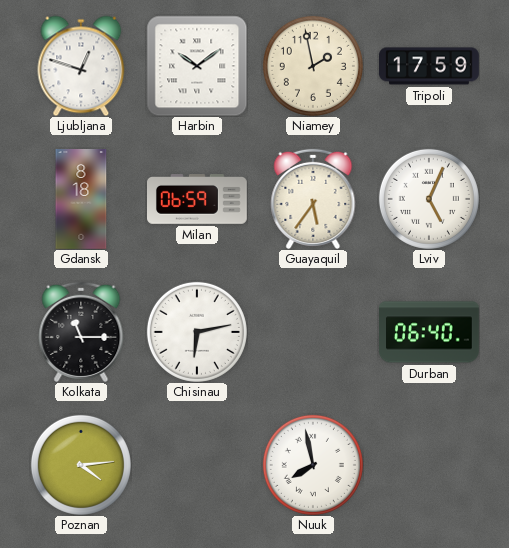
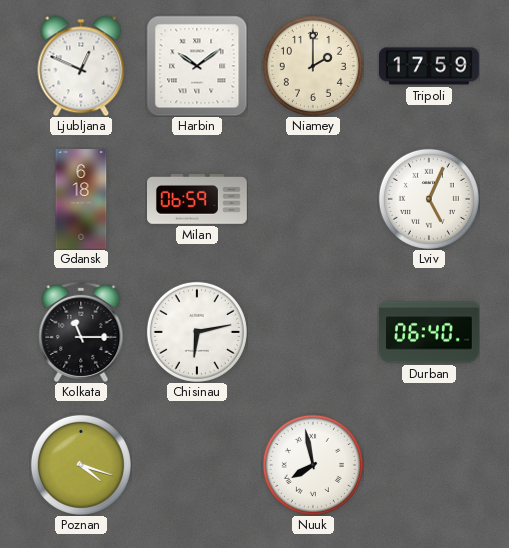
Ljubljana: 12:48 -> 12:49
Niamey: 1:58 -> 2:00
Gdansk: 8:18 -> 6:18
Guayaquil: 5:36 -> none
Poznan: 4:14 -> 4:18
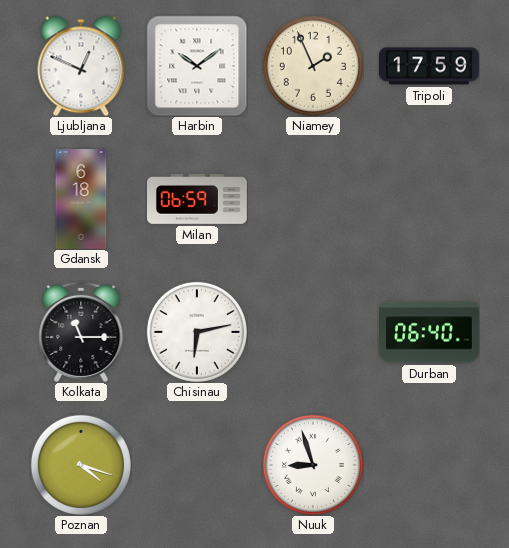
Niamey: 2:00 -> 1:56
Lviv: 5:04 -> none
Nuuk: 7:58 -> 8:57
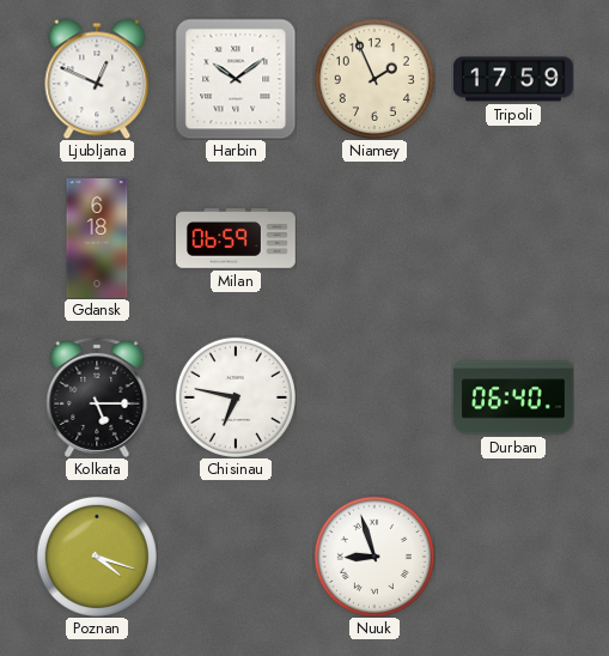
Kolkata: 11:15 -> 5:15
Chisinau: 6:13 -> 6:47
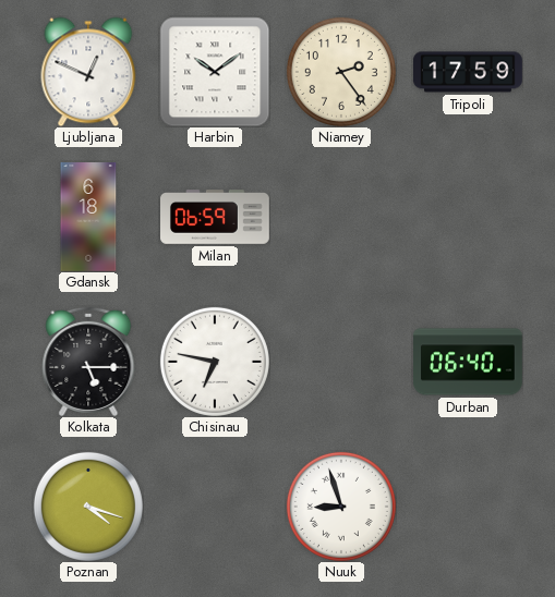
Niamey: 1:56 -> 2:24
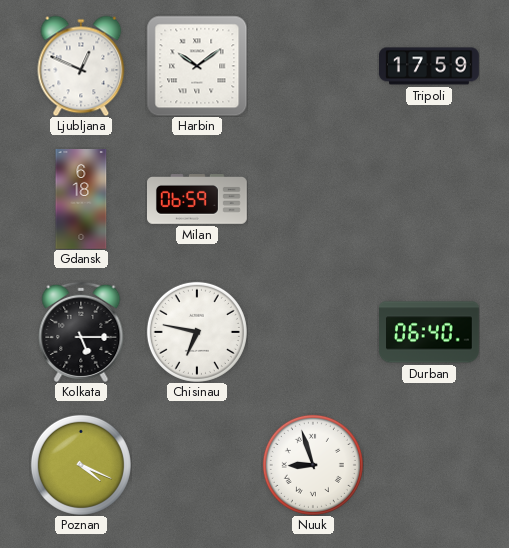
Niamey: 2:24 -> none
Poznan: 4:18 -> 4:19
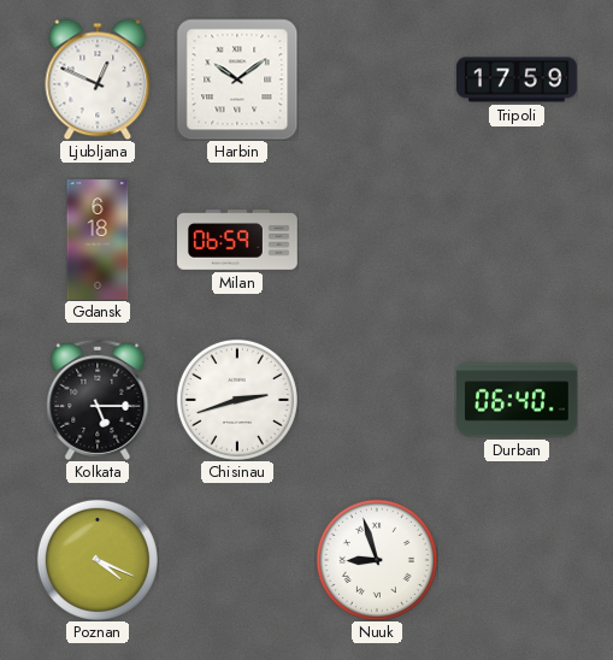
Chisinau: 6:47 -> 2:42
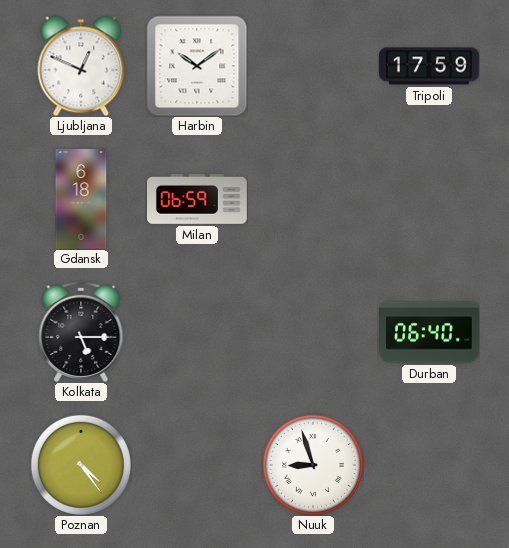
Chisinau: 2:42 -> none
Poznan: 4:19 -> 4:24
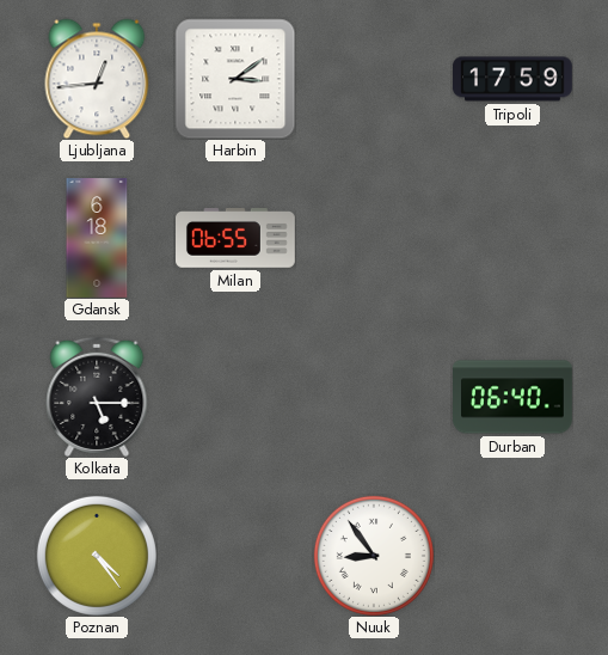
Ljubljana: 12:49 -> 12:44
Harbin: 10:09 -> 3:09
Milan: 06:59 -> 06:55
Nuuk: 8:57 -> 8:54
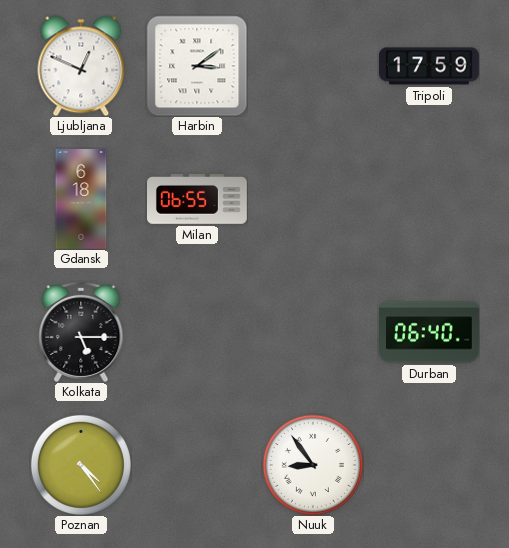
Ljubljana: 12:44 -> 12:49
